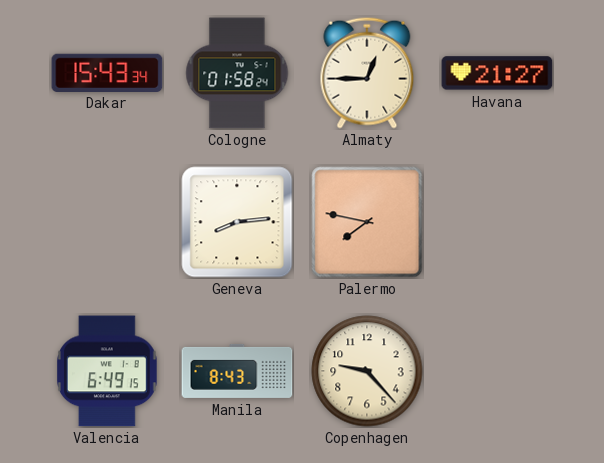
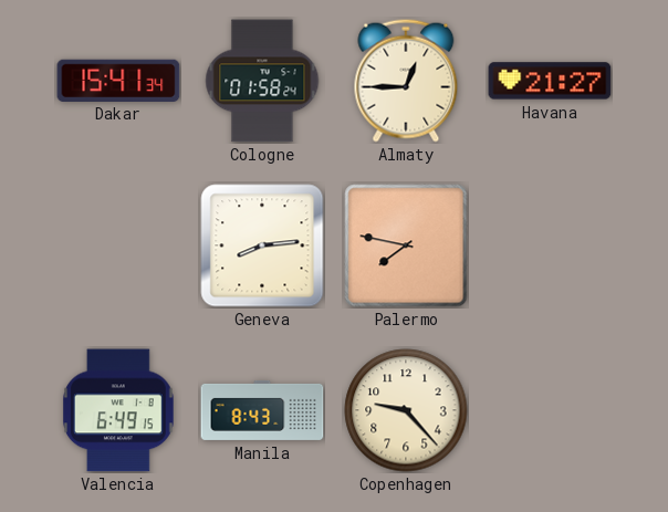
Dakar: 15:43 -> 15:41
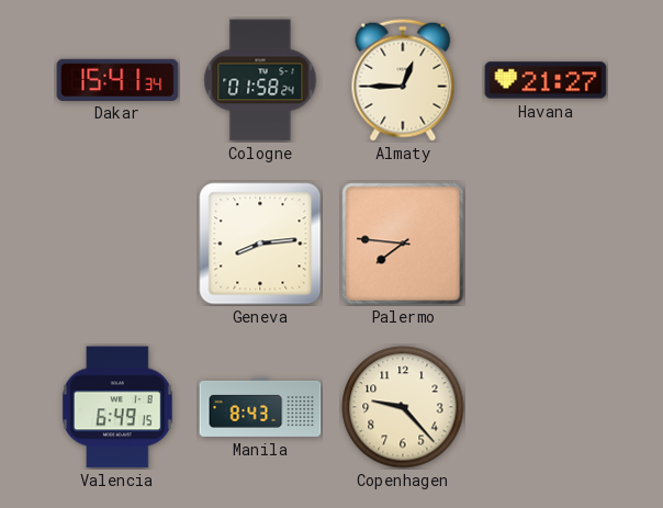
Palermo: 7:47 -> 7:46
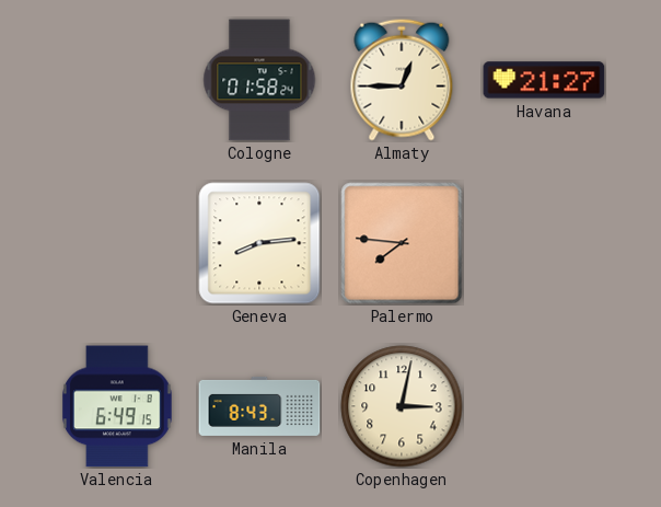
Dakar: 15:41 -> none
Copenhagen: 9:23 -> 3:02
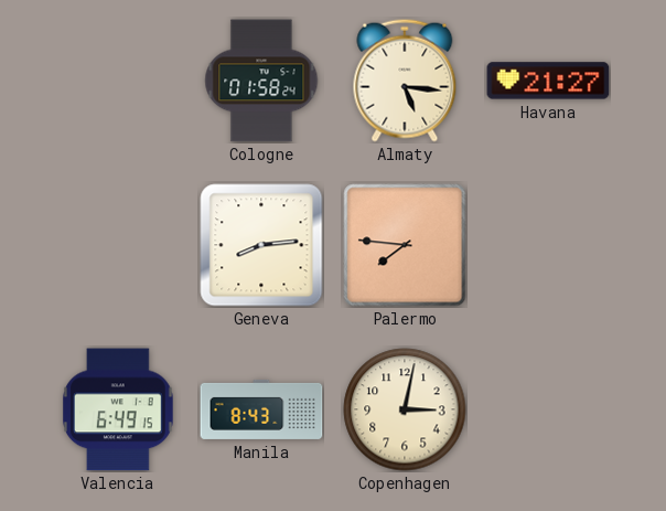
Almaty: 12:45 -> 5:16
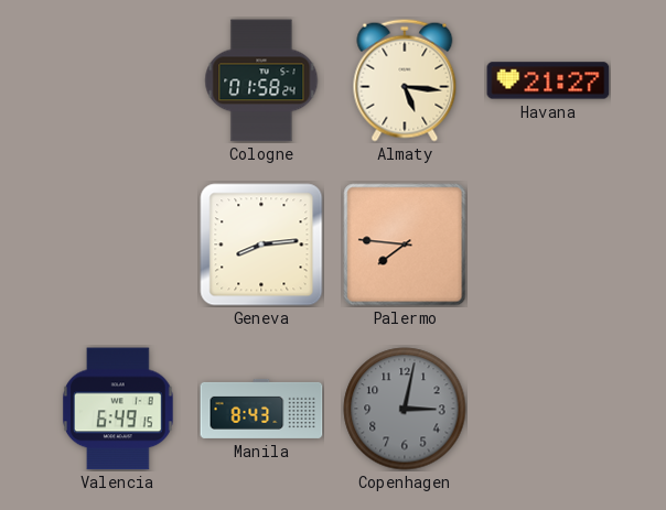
Copenhagen dial: cream -> grey
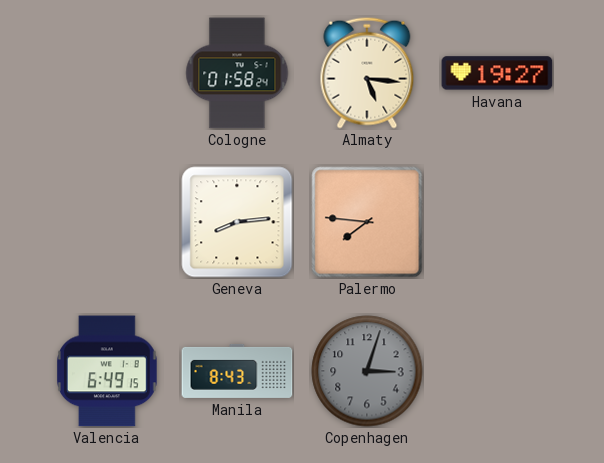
Havana: 21:27 -> 19:27
Copenhagen: 3:02 -> 3:03
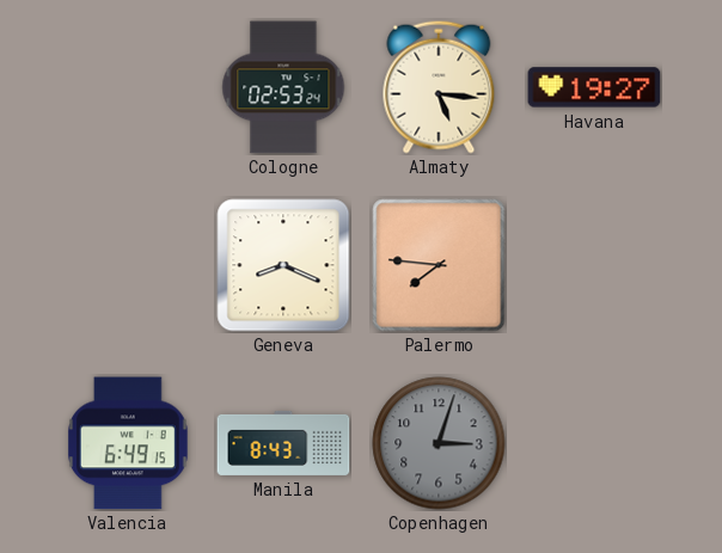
Cologne: 01:58 -> 02:53
Geneva: 8:14 -> 8:19
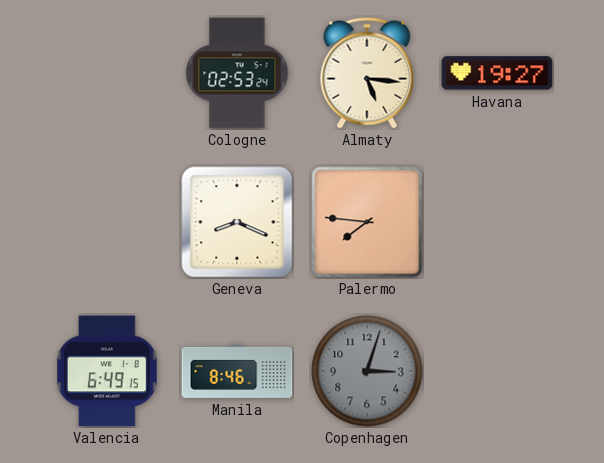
Manila: 8:43 -> 8:46
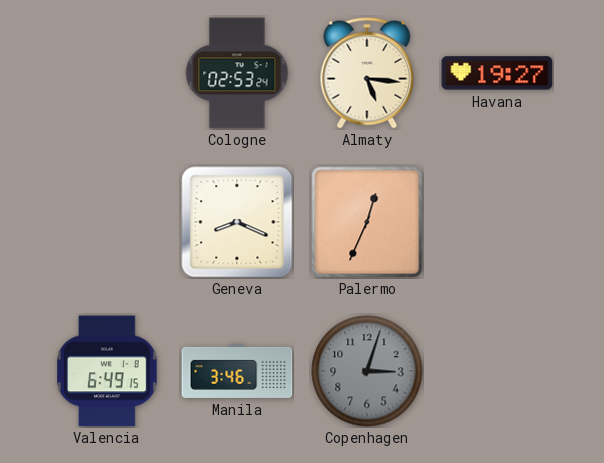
Palermo: 7:46 -> 12:34
Manila: 8:46 -> 3:46
